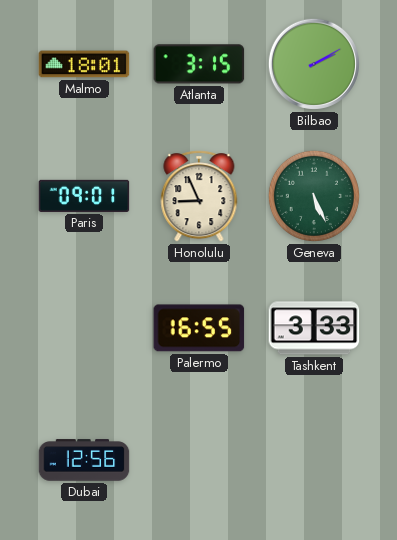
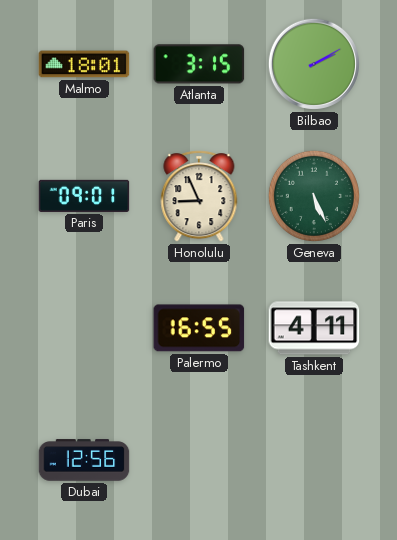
Tashkent: 3:33 -> 4:11
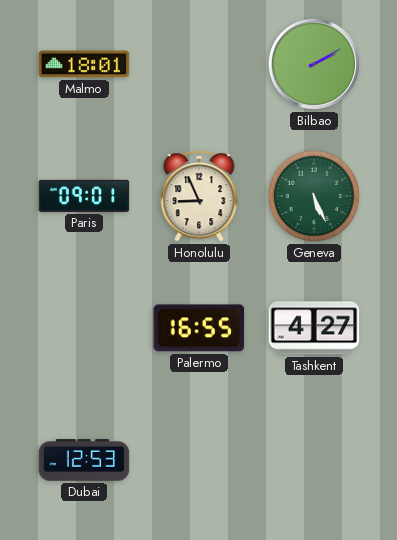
Atlanta: 3:15 -> none
Tashkent: 4:11 -> 4:27
Dubai: 12:56 -> 12:53
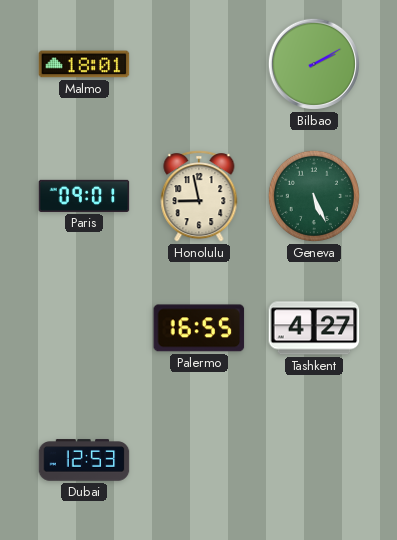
Honolulu: 8:56 -> 8:58
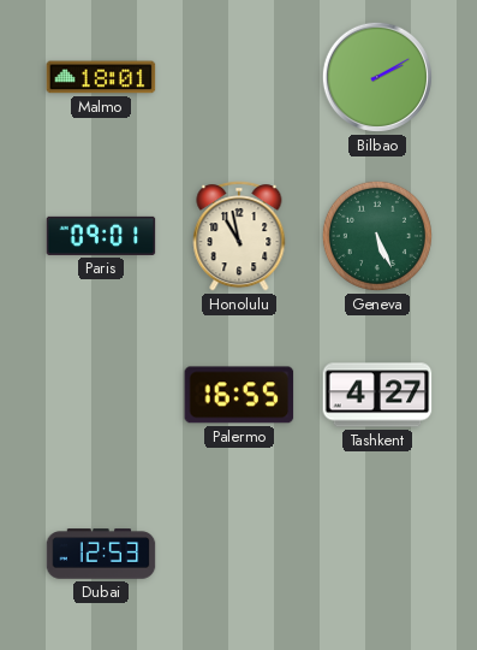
Honolulu: 8:58 -> 10:58
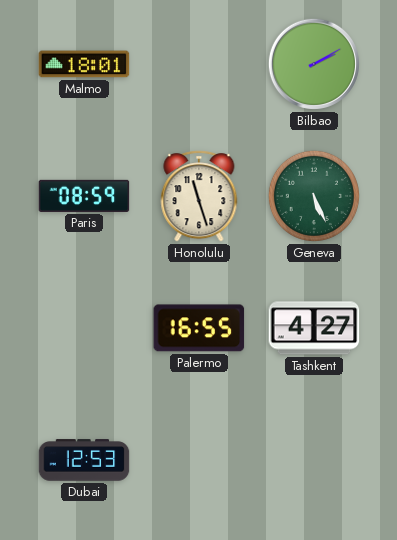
Paris: 09:01 -> 08:59
Honolulu: 10:58 -> 11:27
